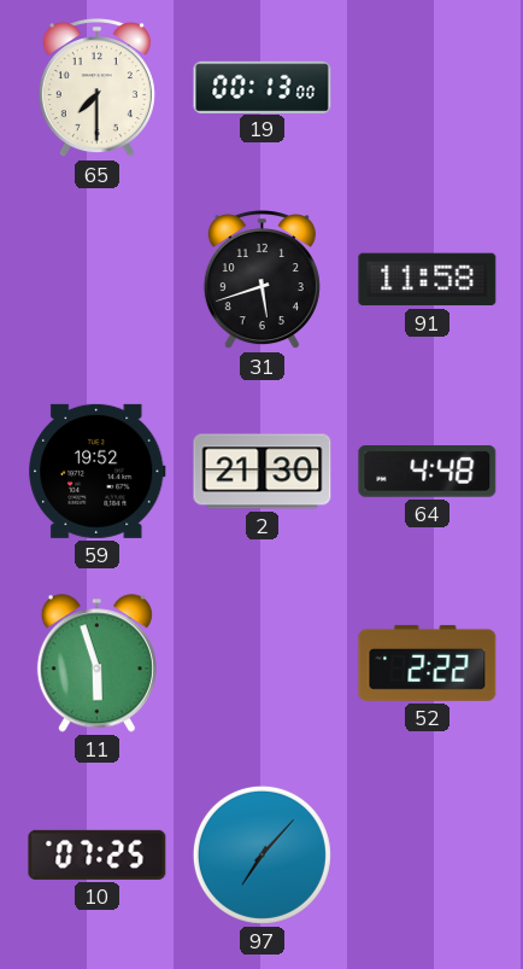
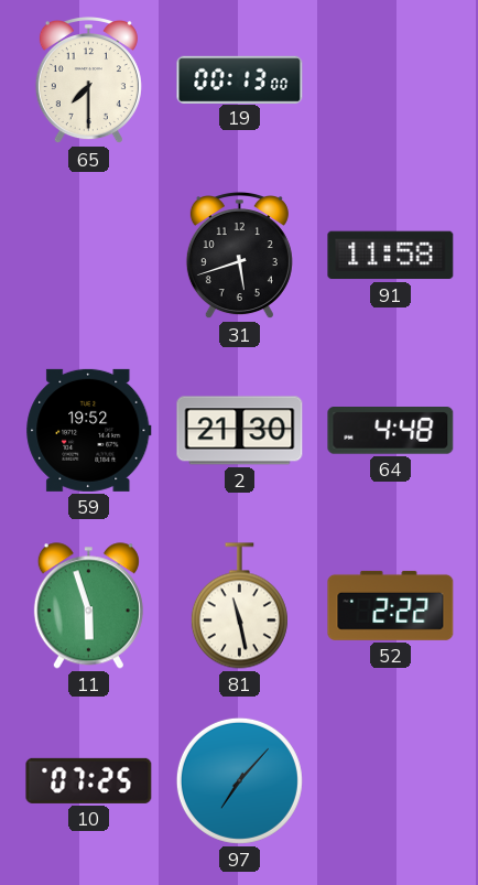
81: none -> 11:28
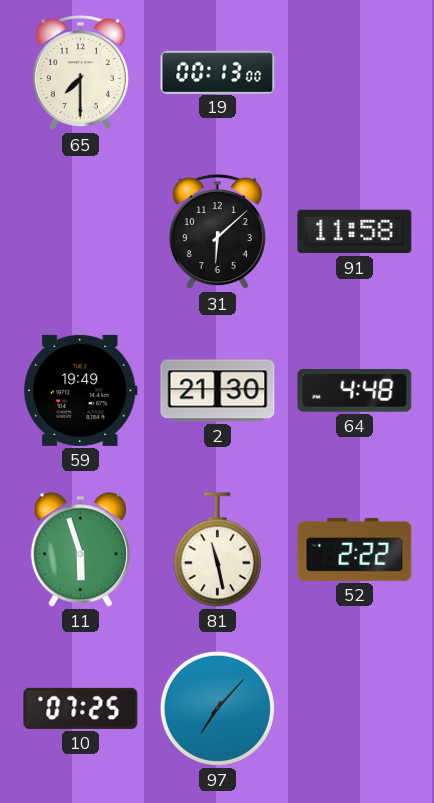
31: 5:42 -> 6:08
59: 19:52 -> 19:49
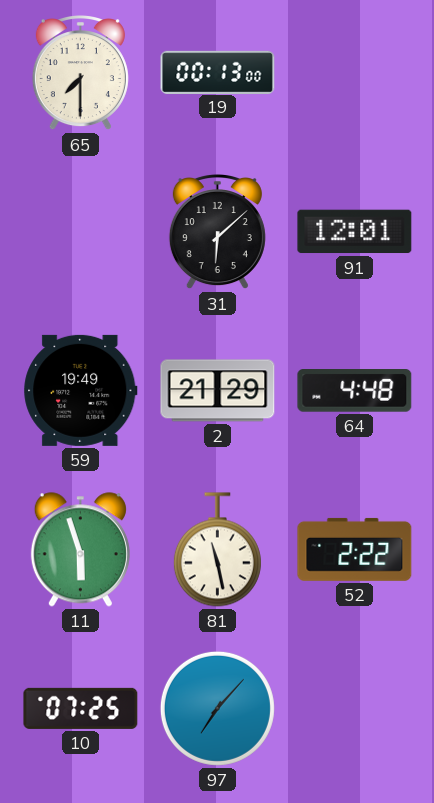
91: 11:58 -> 12:01
2: 21:30 -> 21:29
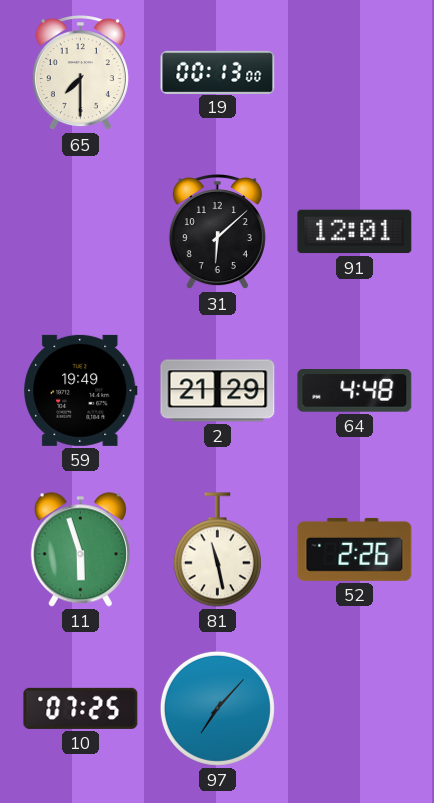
52: 2:22 -> 2:26
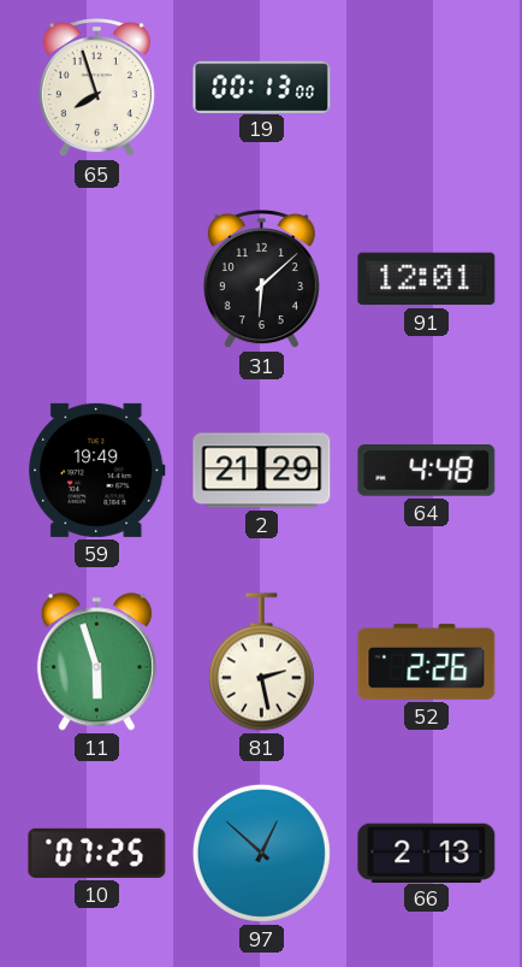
65: 7:30 -> 7:57
81: 11:28 -> 2:28
97: 7:07 -> 12:52
66: none -> 2:13
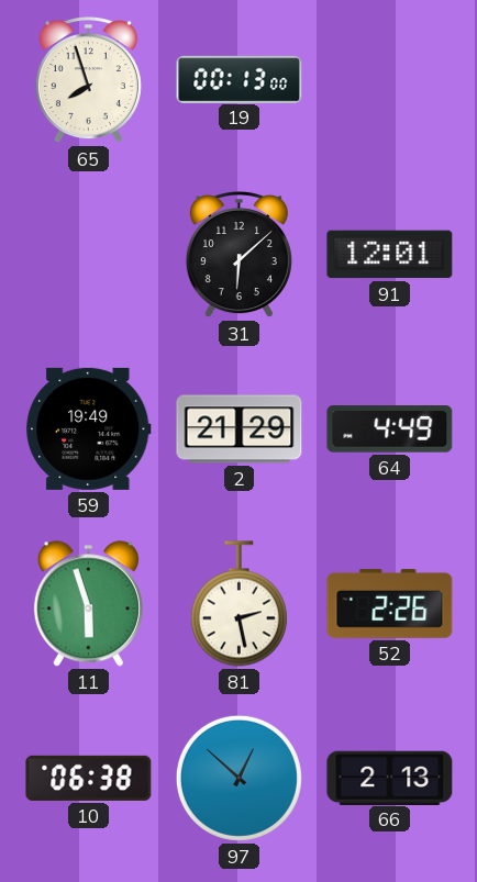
64: 4:48 -> 4:49
10: 07:25 -> 06:38
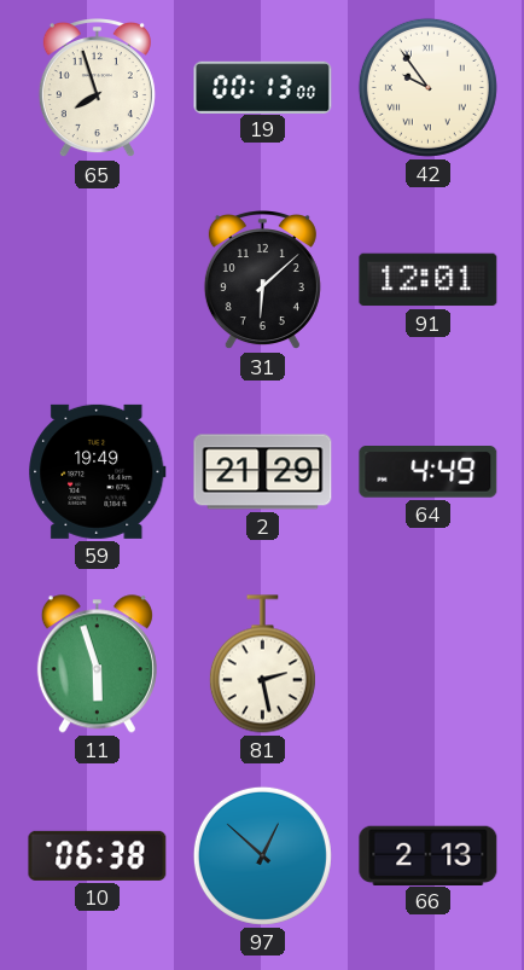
42: none -> 9:54
52: 2:26 -> none
